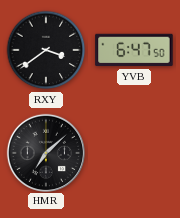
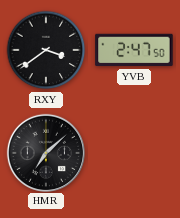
YVB: 6:47 -> 2:47
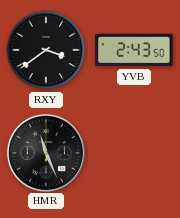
YVB: 2:47 -> 2:43
HMR: 7:08 -> 11:26
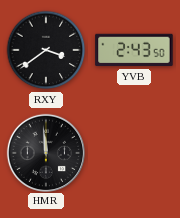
HMR: 11:26 -> 11:59
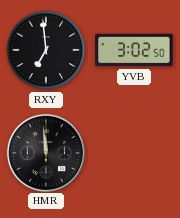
RXY: 3:39 -> 6:59
YVB: 2:43 -> 3:02
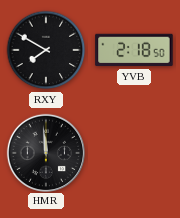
RXY: 6:59 -> 7:50
YVB: 3:02 -> 2:18
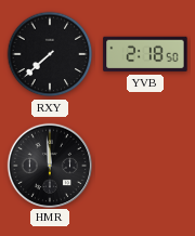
RXY: 7:50 -> 7:38
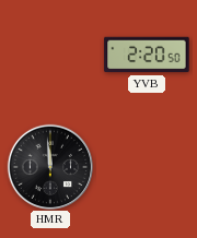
RXY: 7:38 -> none
YVB: 2:18 -> 2:20
